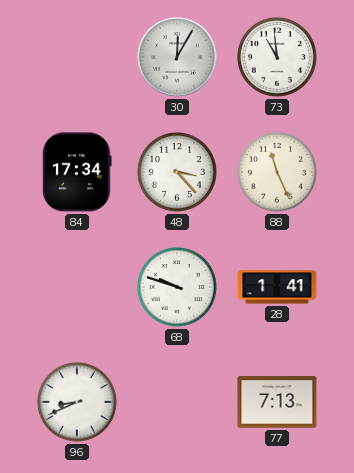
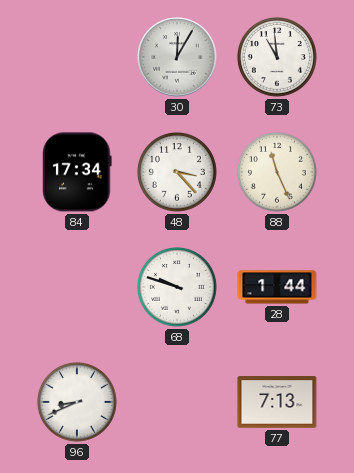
28: 1:41 -> 1:44
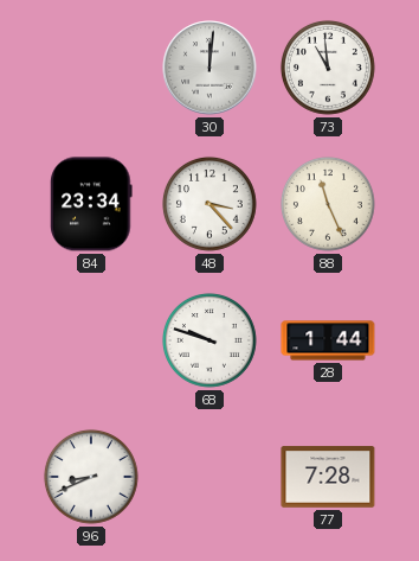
30: 12:05 -> 12:01
84: 17:34 -> 23:34
77: 7:13 -> 7:28
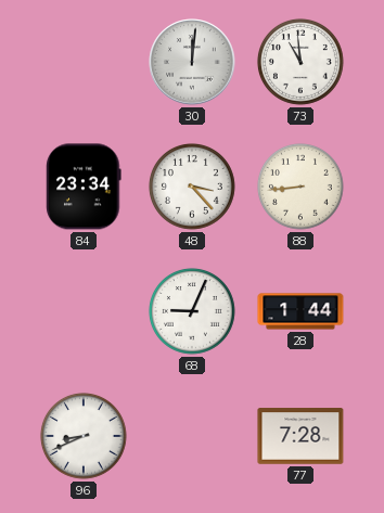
88: 11:26 -> 8:44
68: 9:48 -> 9:04
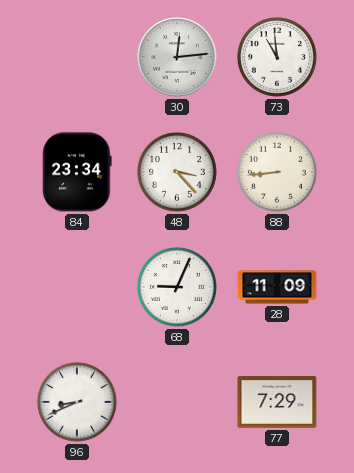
30: 12:01 -> 12:14
28: 1:44 -> 11:09
77: 7:28 -> 7:29
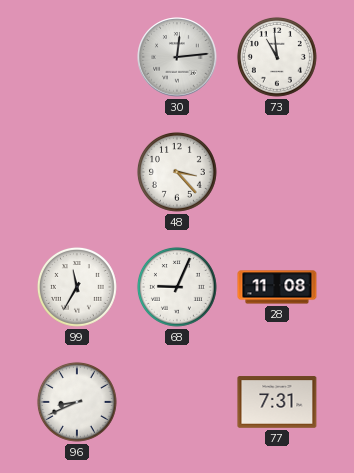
84: 23:34 -> none
88: 8:44 -> none
99: none -> 11:35
28: 11:09 -> 11:08
77: 7:29 -> 7:31
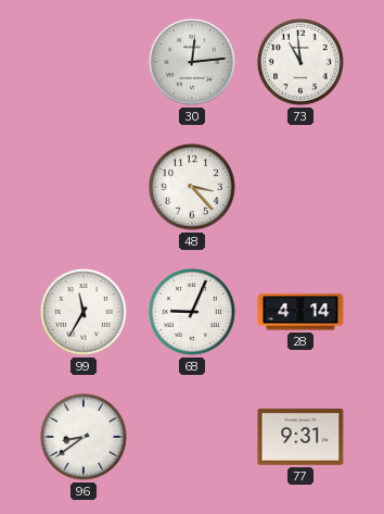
28: 11:08 -> 4:14
96: 8:41 -> 8:39
77: 7:31 -> 9:31
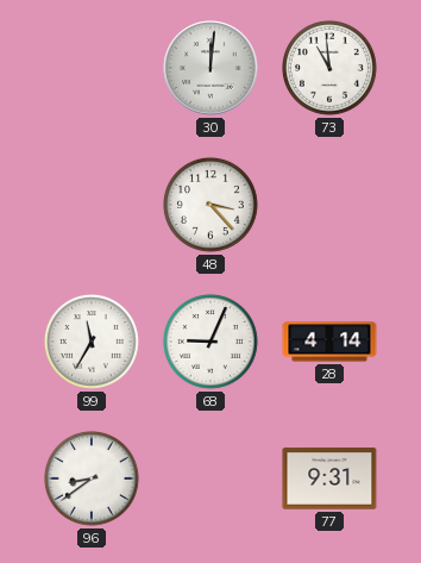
30: 12:14 -> 12:01
